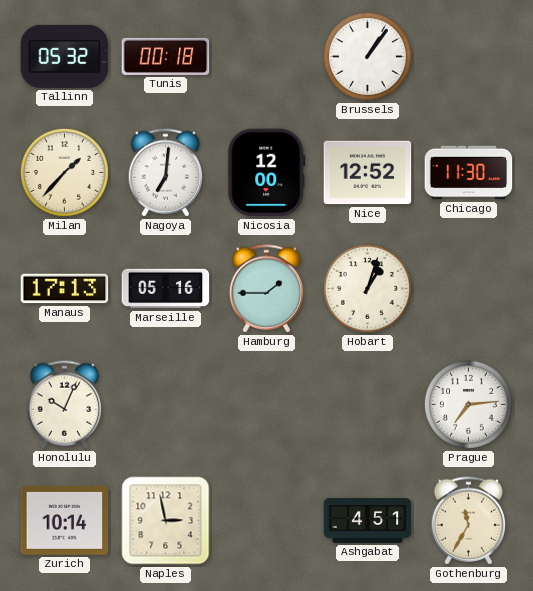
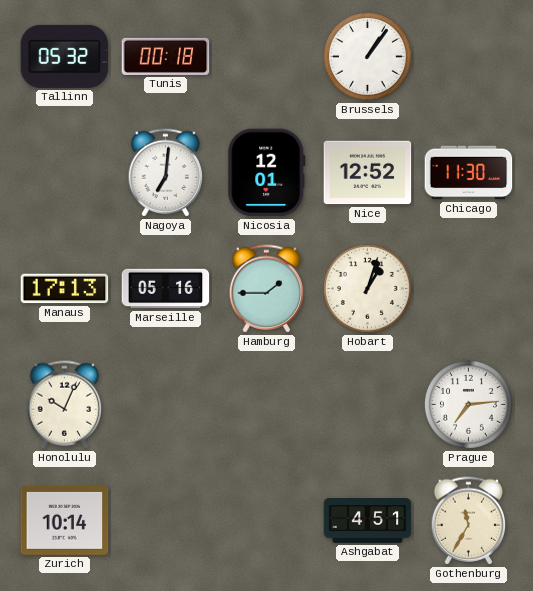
Milan: 1:37 -> none
Nicosia: 12:00 -> 12:01
Naples: 2:58 -> none
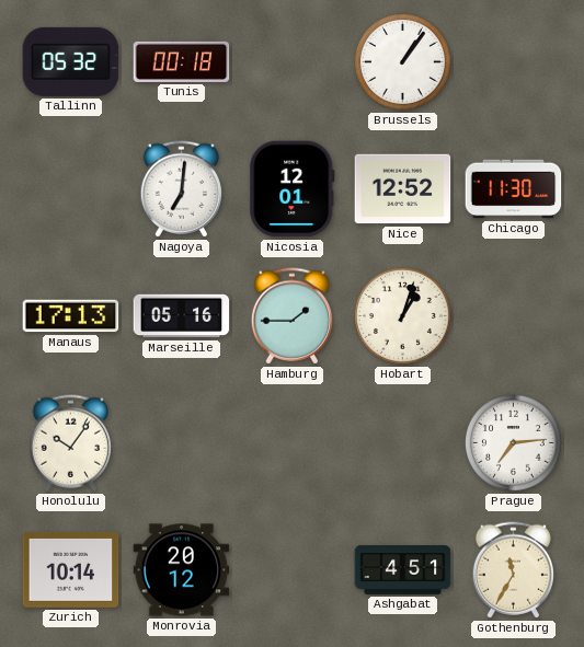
Honolulu: 10:04 -> 10:06
Monrovia: none -> 20:12
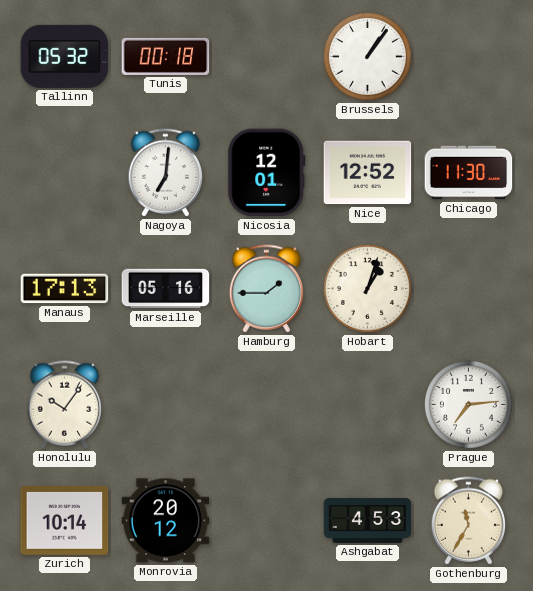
Ashgabat: 4:51 -> 4:53
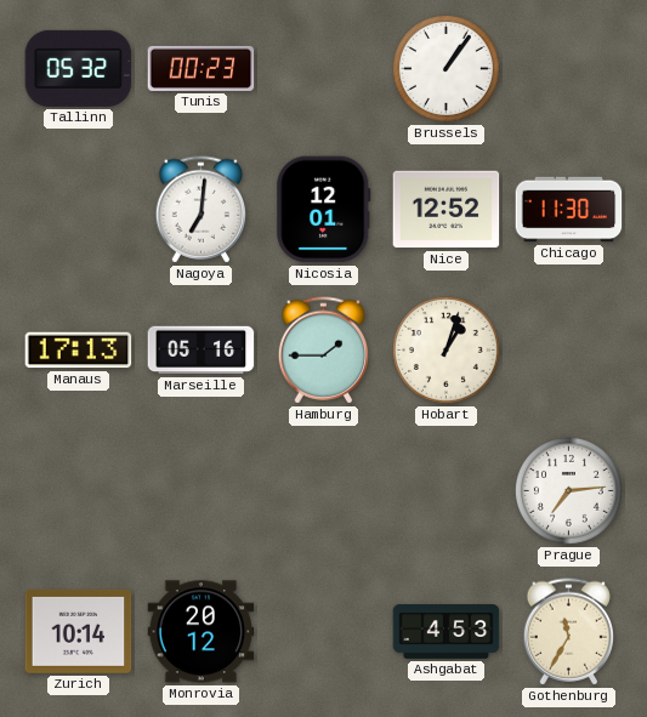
Tunis: 00:18 -> 00:23
Honolulu: 10:06 -> none
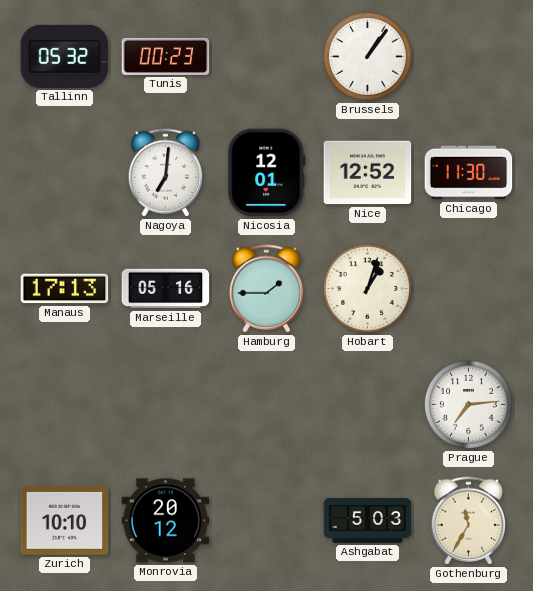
Zurich: 10:14 -> 10:10
Ashgabat: 4:53 -> 5:03
